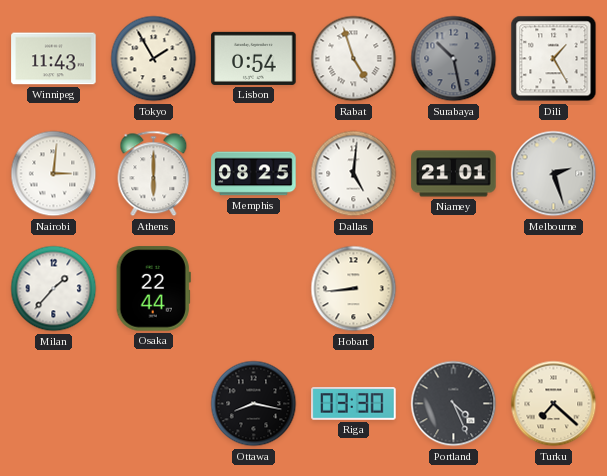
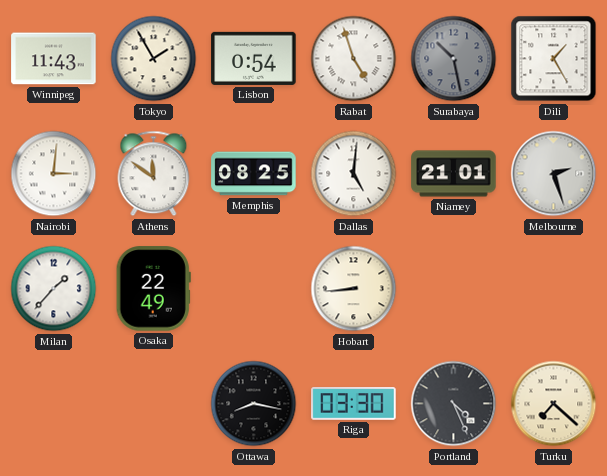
Athens: 6:00 -> 11:51
Osaka: 22:44 -> 22:49
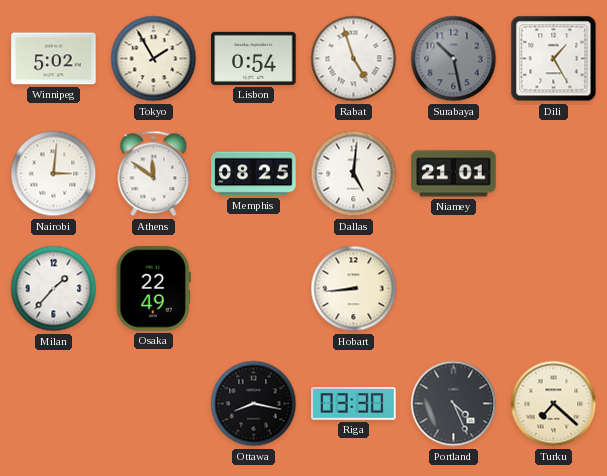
Winnipeg: 11:43 -> 5:02
Melbourne: 2:27 -> none
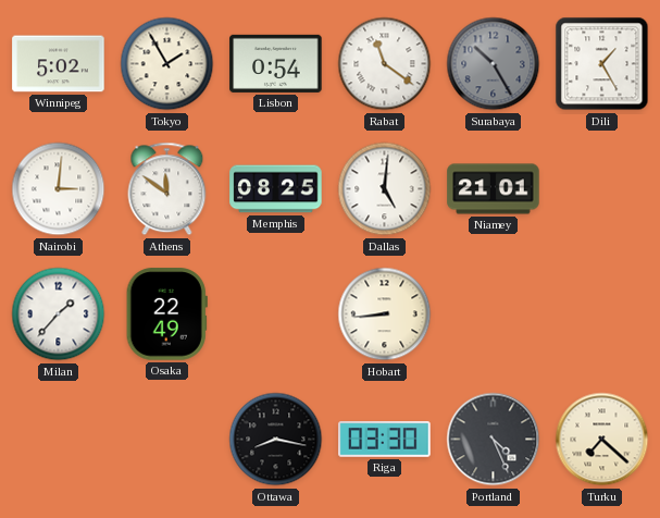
Rabat: 4:57 -> 11:21
Surabaya: 10:28 -> 10:25
